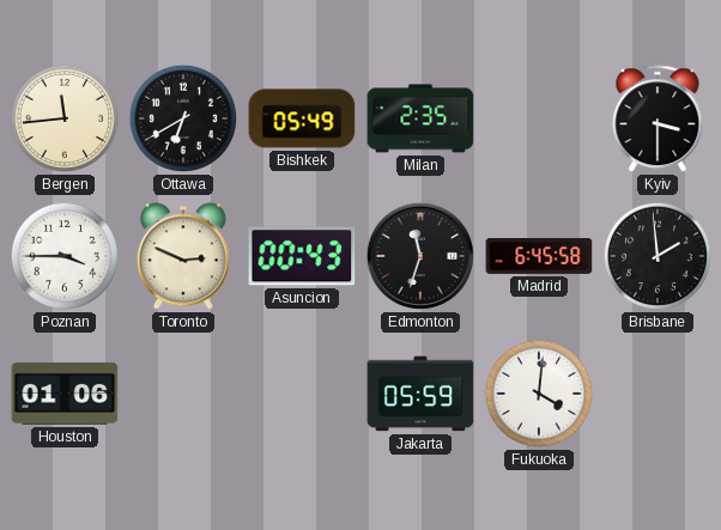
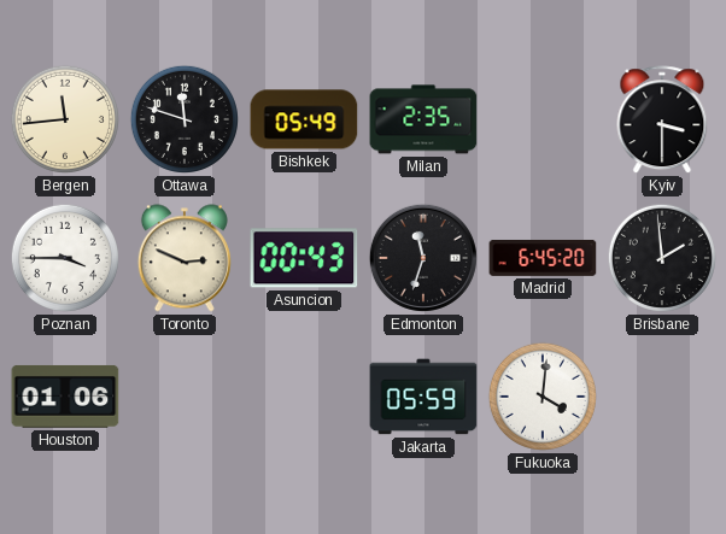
Ottawa: 6:40 -> 11:48
Madrid: 6:45:58 -> 6:45:20
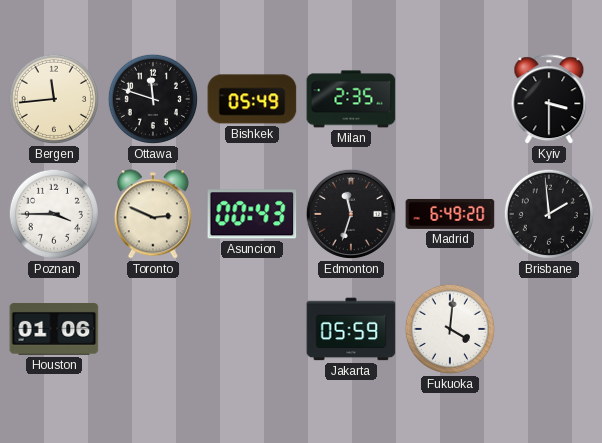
Madrid: 6:45 -> 6:49
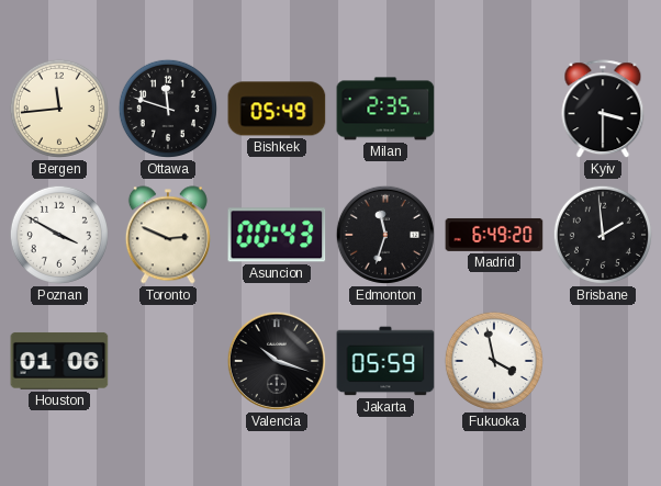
Poznan: 3:45 -> 3:50
Valencia: none -> 10:18
Fukuoka: 4:01 -> 3:58
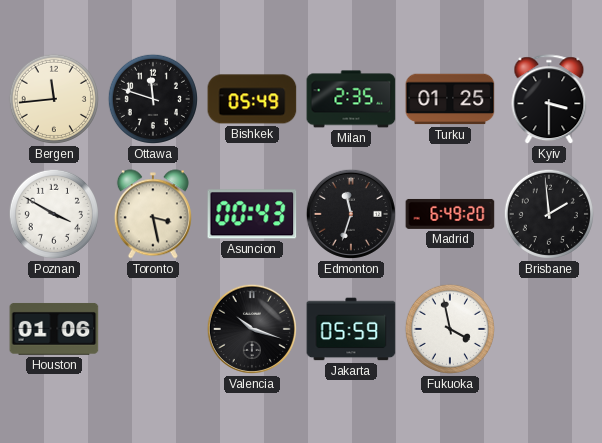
Turku: none -> 01:25
Toronto: 2:49 -> 3:28
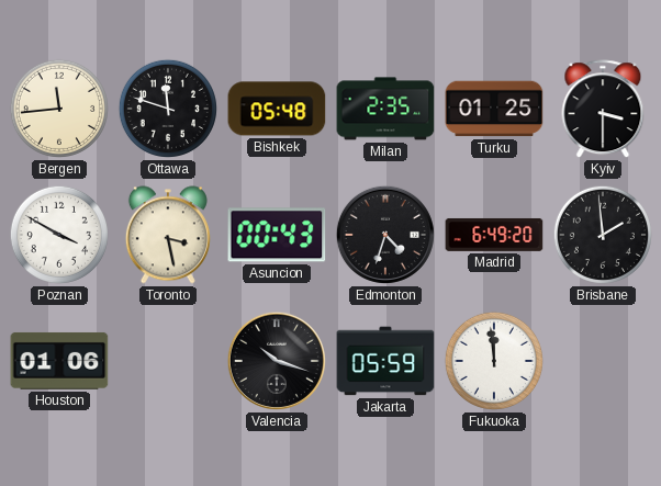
Bishkek: 05:49 -> 05:48
Edmonton: 11:33 -> 4:33
Fukuoka: 3:58 -> 11:59
